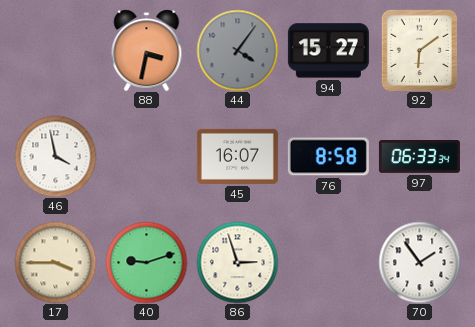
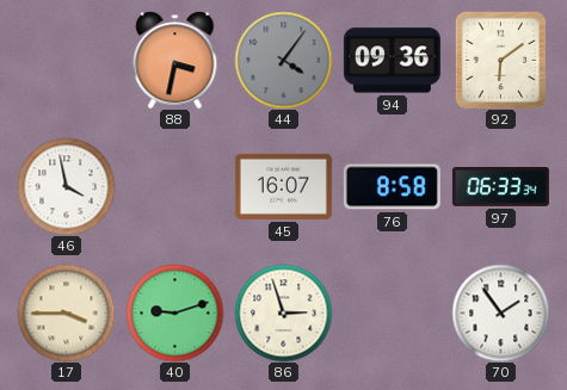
94: 15:27 -> 09:36
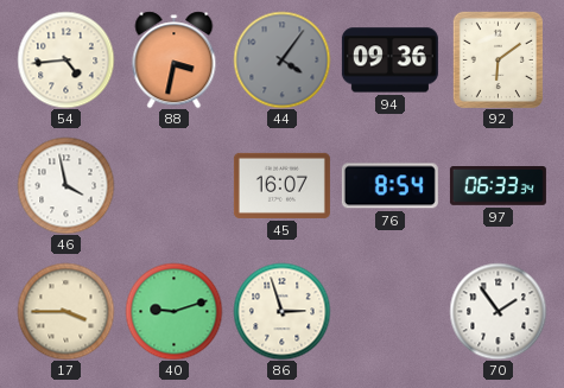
54: none -> 4:44
76: 8:58 -> 8:54
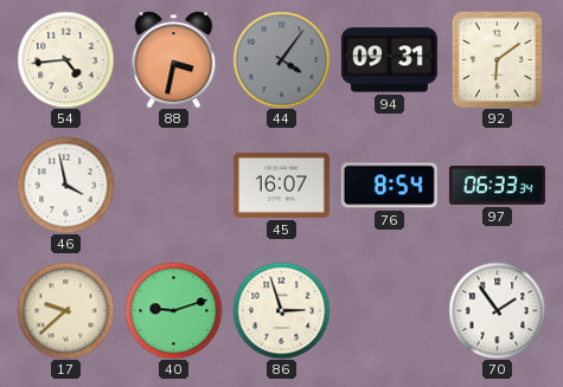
94: 09:36 -> 09:31
17: 3:45 -> 9:38
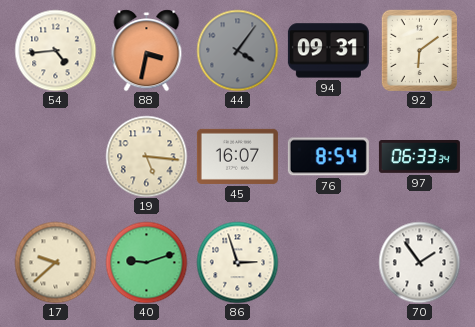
46: 3:58 -> none
19: none -> 5:16
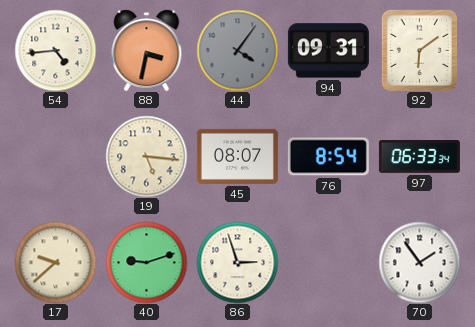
45: 16:07 -> 08:07
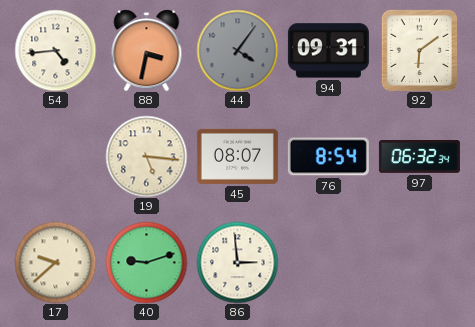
97: 06:33 -> 06:32
86: 2:57 -> 2:59
70: 1:54 -> none
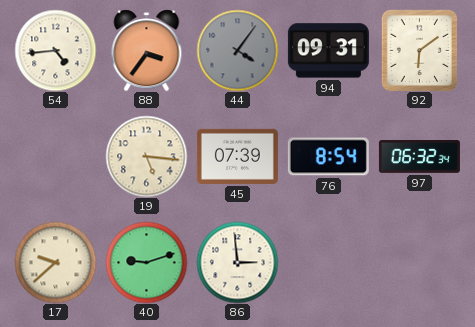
88: 3:32 -> 3:36
45: 08:07 -> 07:39
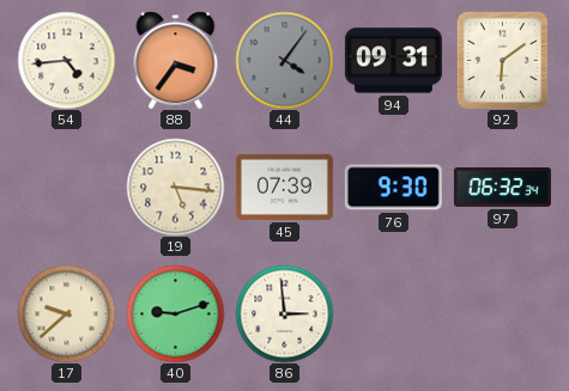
76: 8:54 -> 9:30
